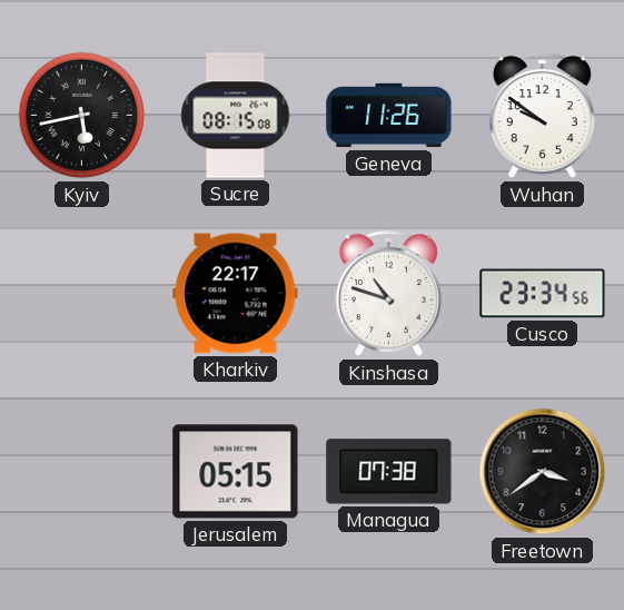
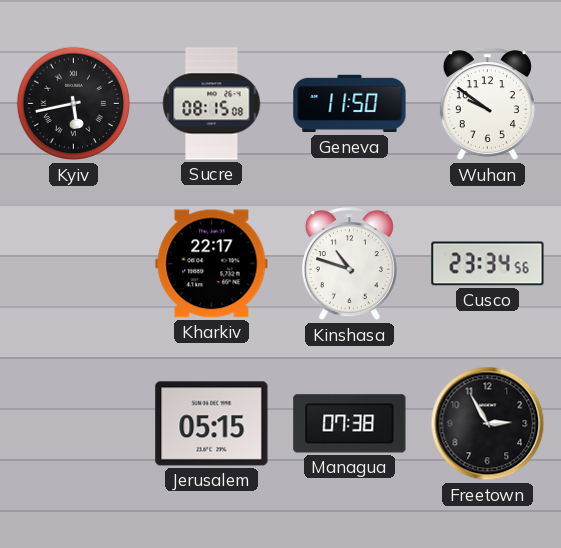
Geneva: 11:26 -> 11:50
Freetown: 3:39 -> 2:55
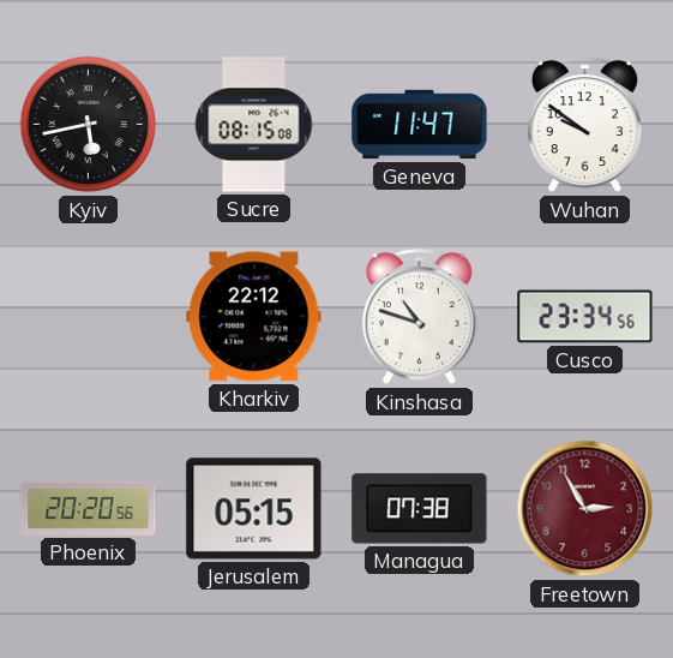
Geneva: 11:50 -> 11:47
Kharkiv: 22:17 -> 22:12
Phoenix: none -> 20:20
Freetown dial: black -> burgundy
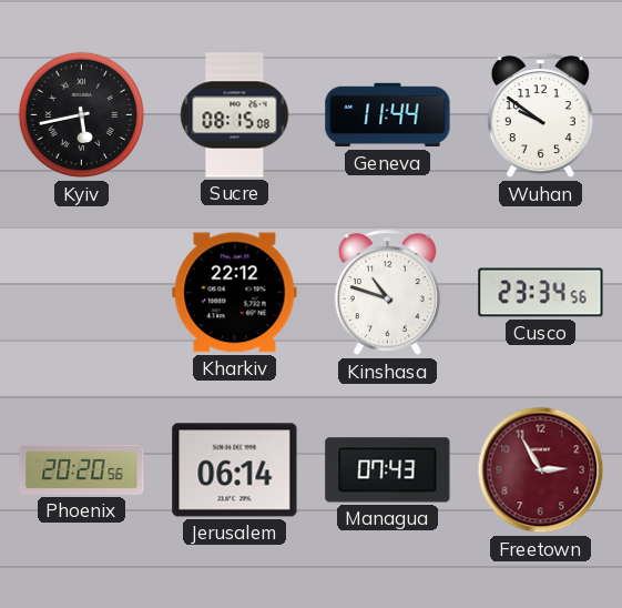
Geneva: 11:47 -> 11:44
Jerusalem: 05:15 -> 06:14
Managua: 07:38 -> 07:43
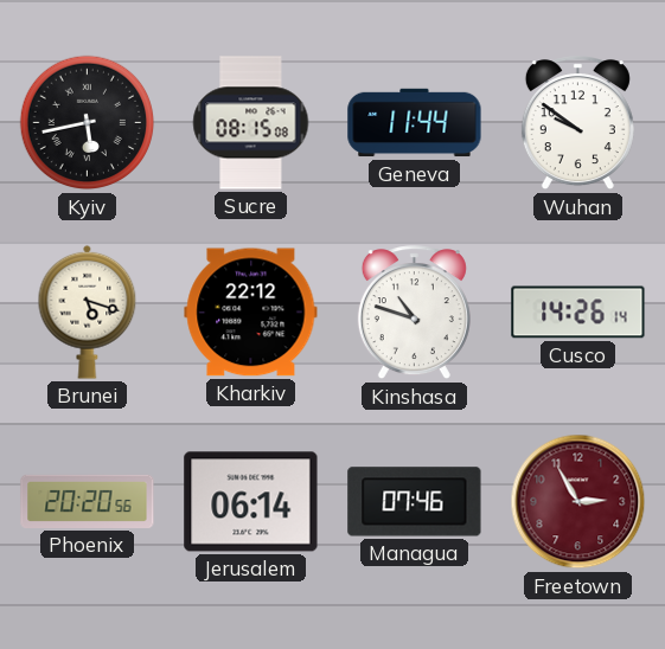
Brunei: none -> 5:18
Cusco: 23:34 -> 14:26
Managua: 07:43 -> 07:46
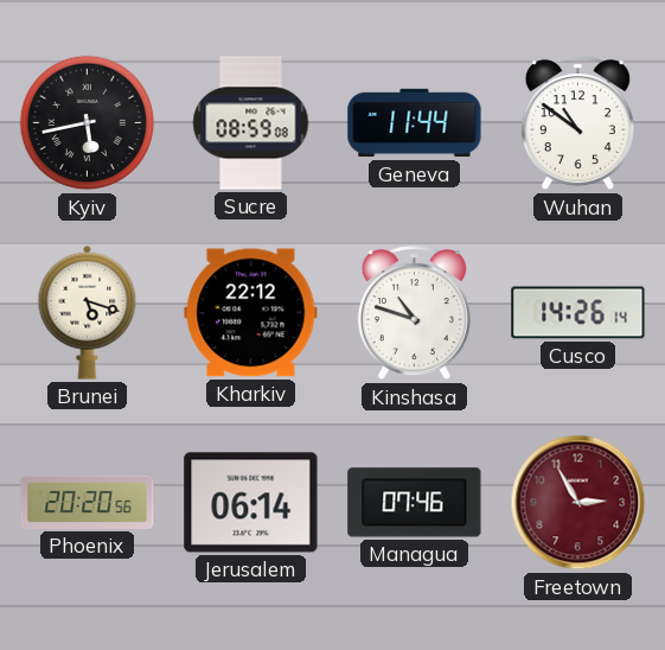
Sucre: 08:15 -> 08:59
Wuhan: 9:51 -> 10:51
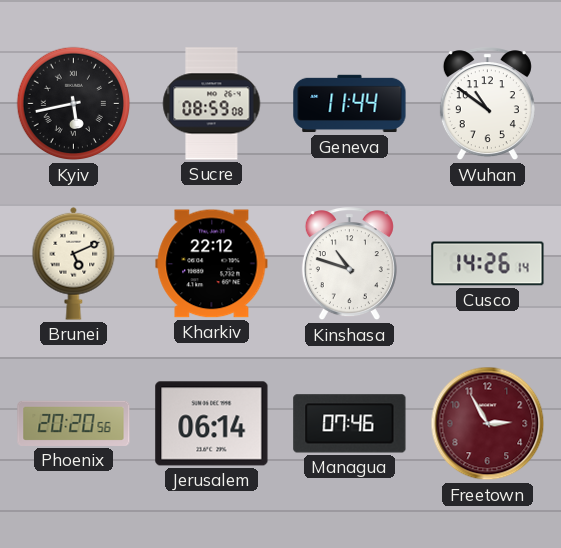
Brunei: 5:18 -> 5:11
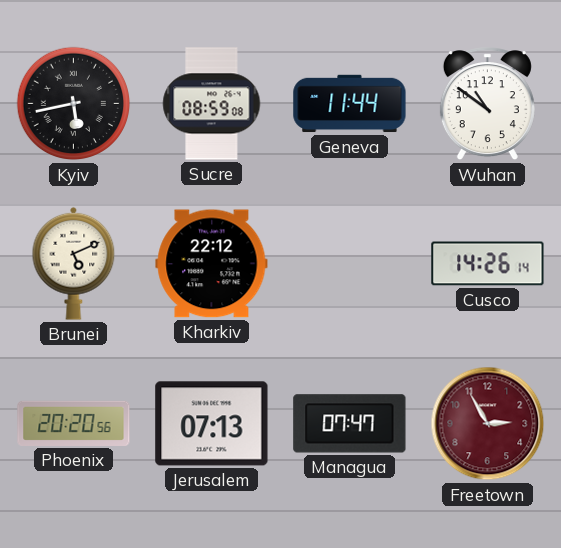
Kinshasa: 10:48 -> none
Jerusalem: 06:14 -> 07:13
Managua: 07:46 -> 07:47
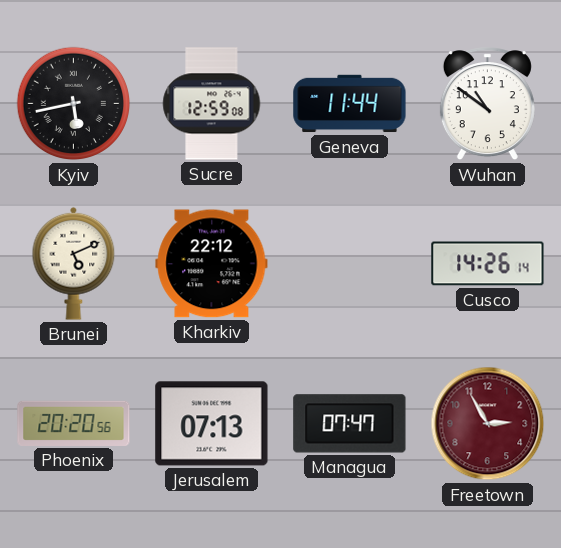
Sucre: 08:59 -> 12:59
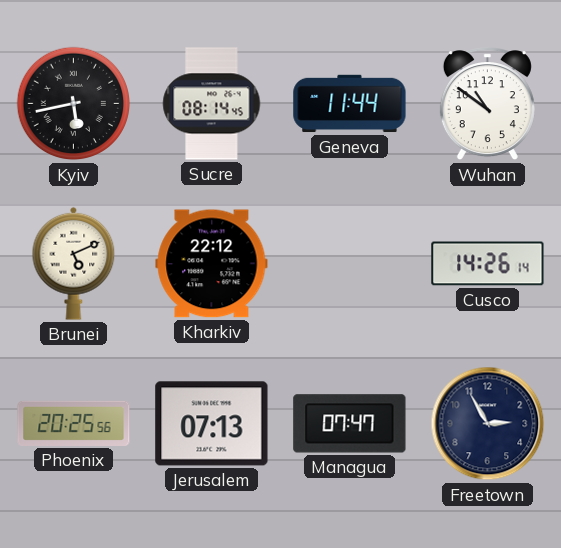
Sucre: 12:59 -> 08:14
Phoenix: 20:20 -> 20:25
Freetown dial: burgundy -> navy
